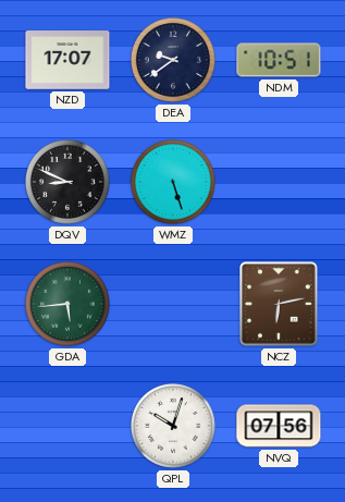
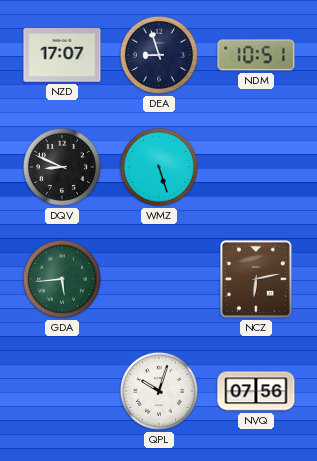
DEA: 9:39 -> 8:57
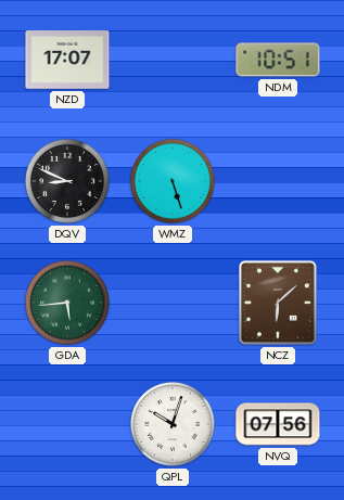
DEA: 8:57 -> none
NCZ: 6:13 -> 6:08
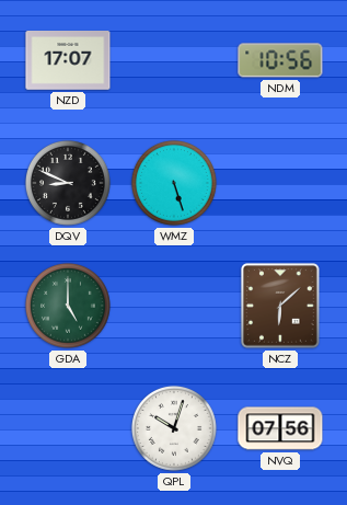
NDM: 10:51 -> 10:56
GDA: 5:44 -> 5:00
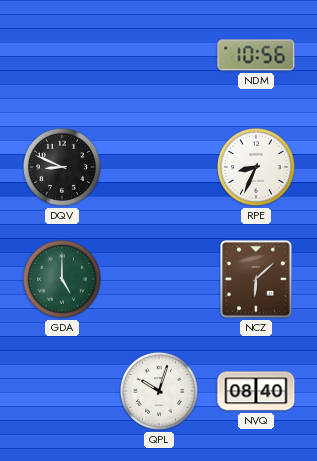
NZD: 17:07 -> none
WMZ: 5:27 -> none
RPE: none -> 8:34
NVQ: 07:56 -> 08:40
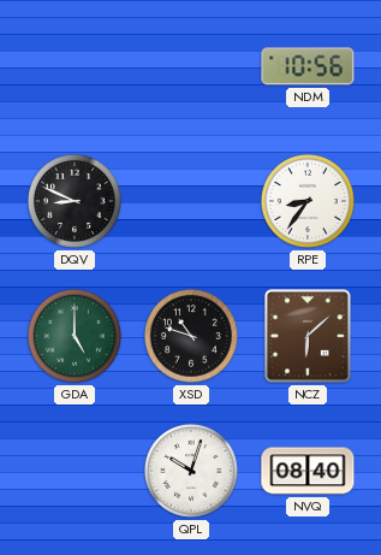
RPE: 8:34 -> 8:36
XSD: none -> 10:48
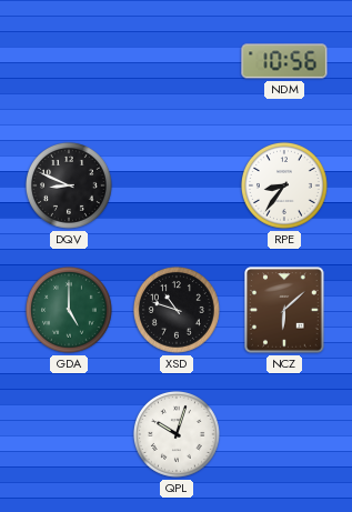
NVQ: 08:40 -> none
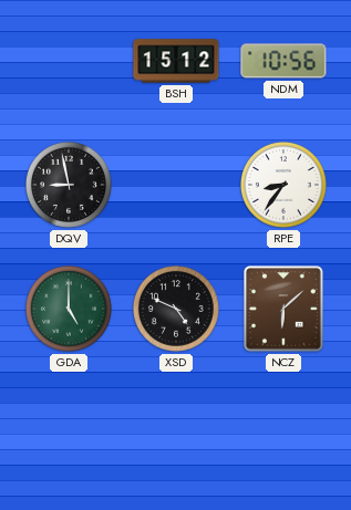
BSH: none -> 15:12
DQV: 8:49 -> 8:58
XSD: 10:48 -> 4:49
QPL: 10:03 -> none
